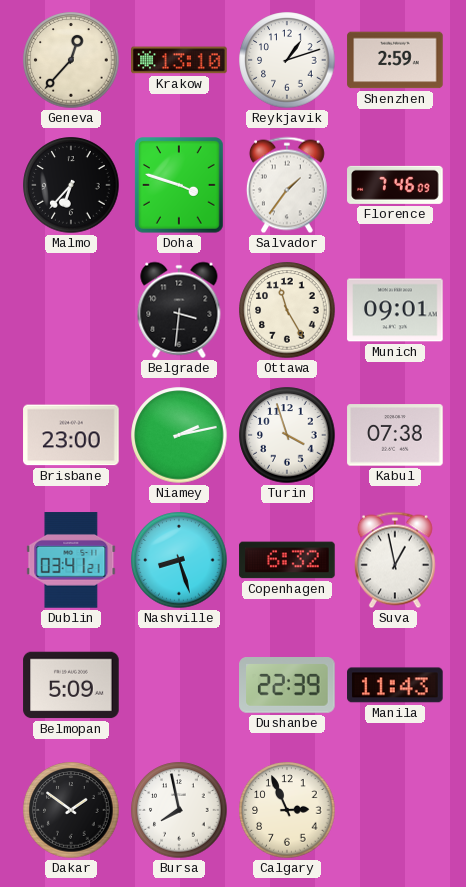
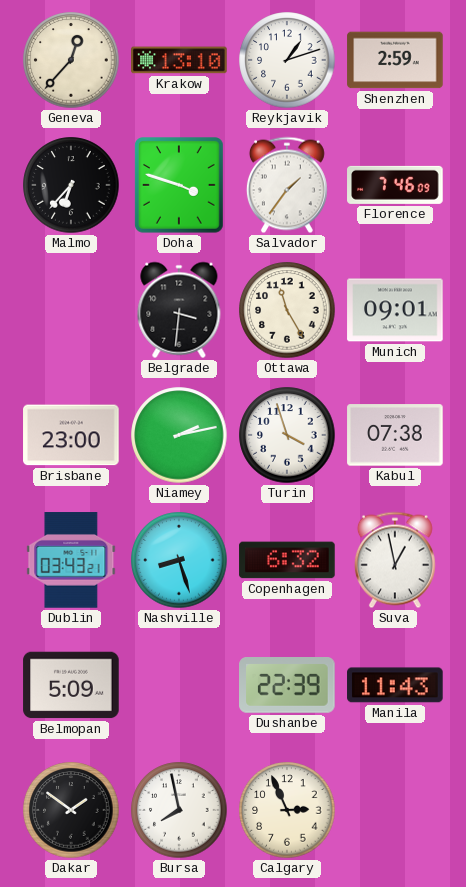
Dublin: 03:41 -> 03:43
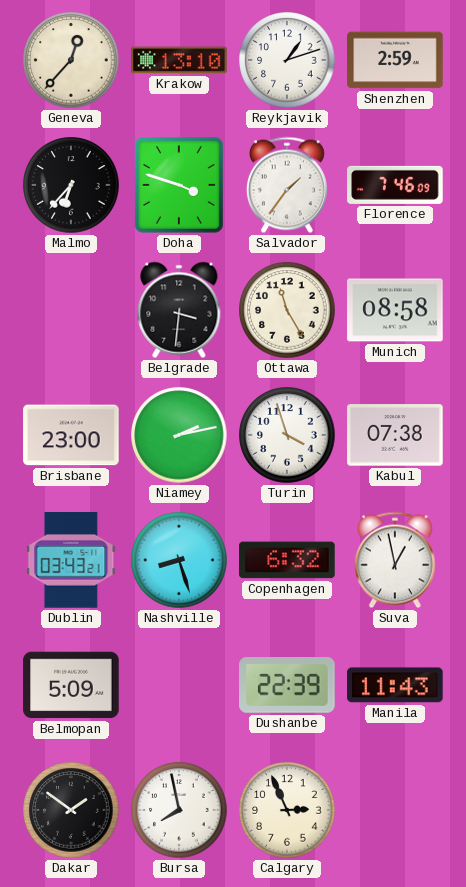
Munich: 09:01 -> 08:58
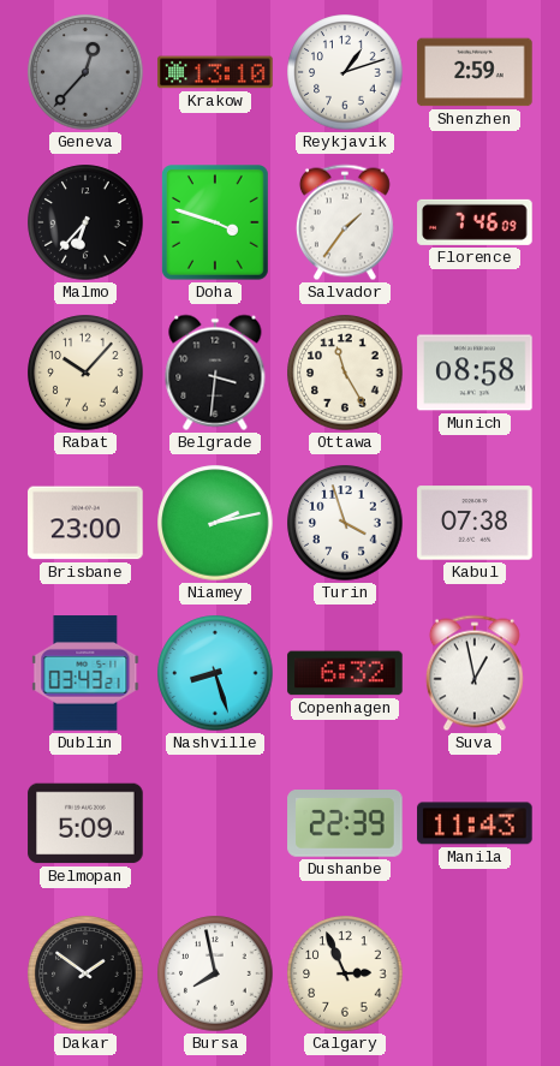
Geneva dial: cream -> grey
Rabat: none -> 10:07
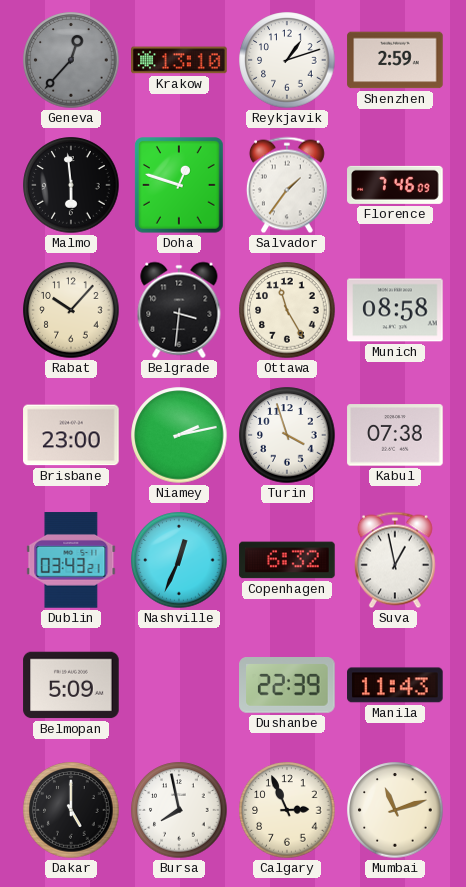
Malmo: 6:37 -> 5:59
Doha: 3:48 -> 12:48
Nashville: 8:27 -> 12:34
Dakar: 1:51 -> 5:00
Mumbai: none -> 11:12
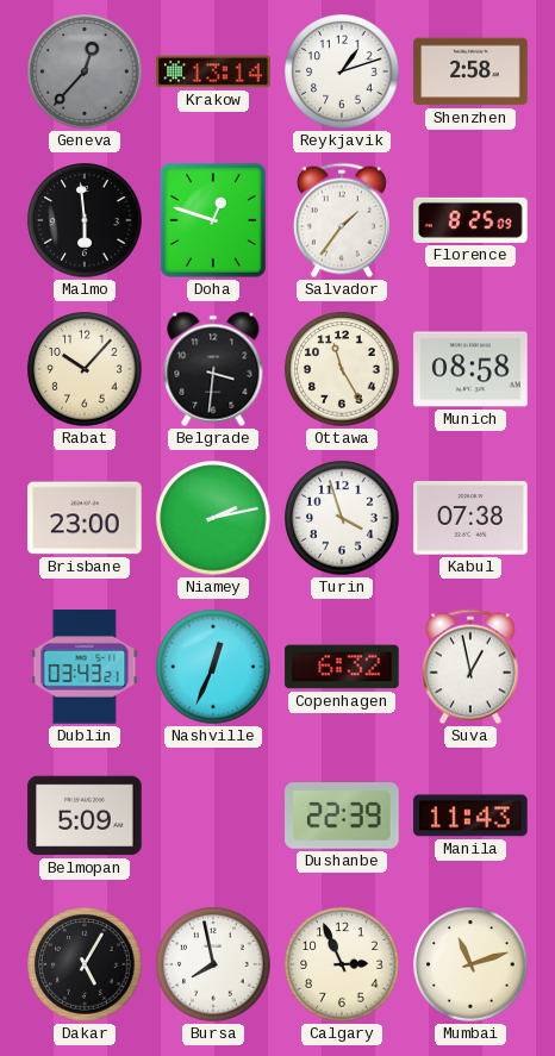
Krakow: 13:10 -> 13:14
Shenzhen: 2:59 -> 2:58
Florence: 7:46 -> 8:25
Dakar: 5:00 -> 5:05
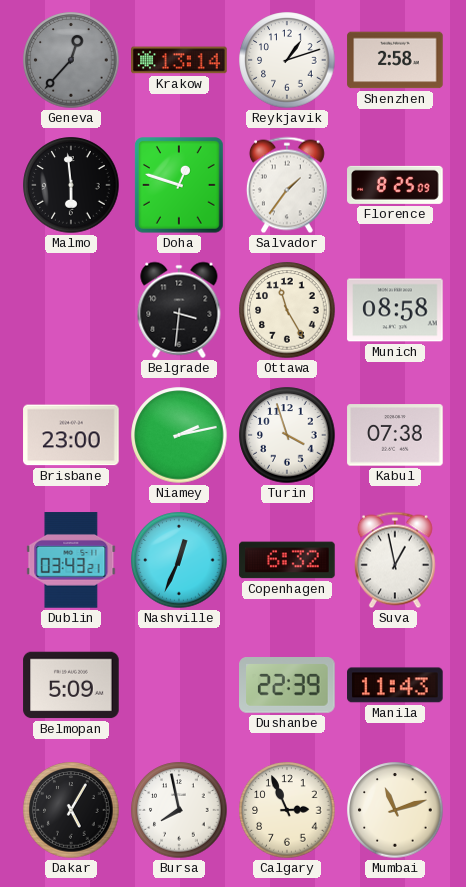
Rabat: 10:07 -> none
